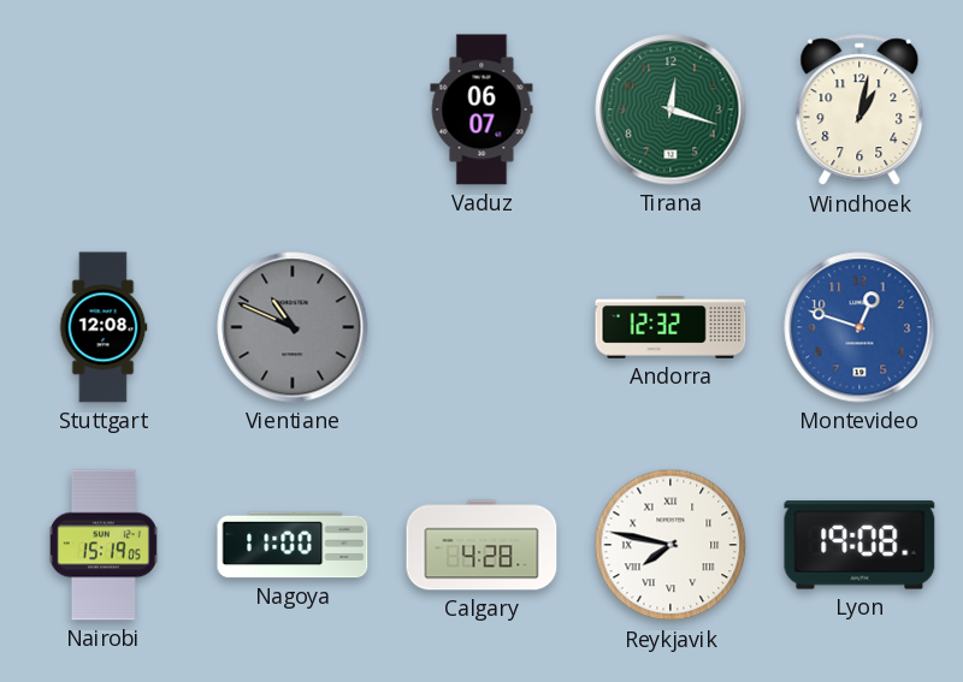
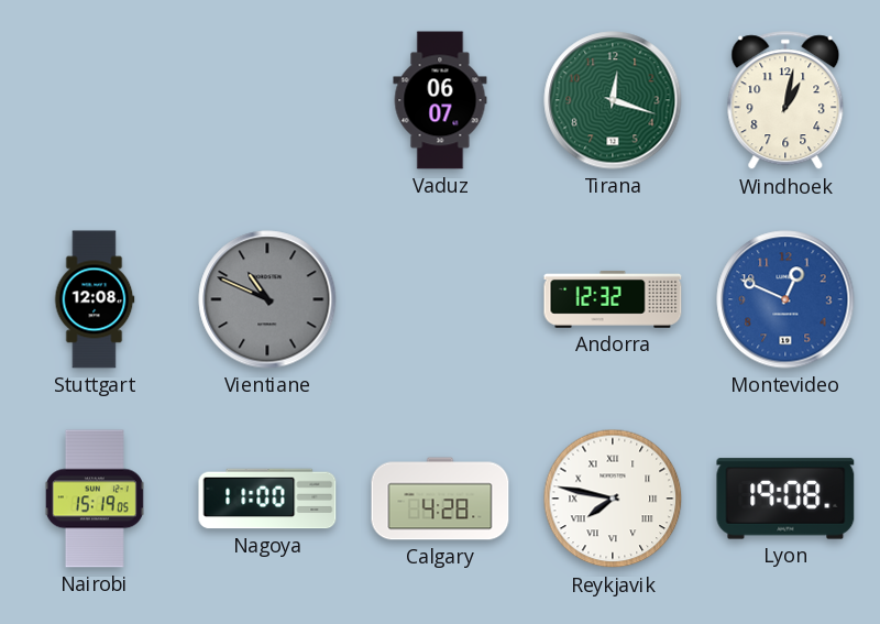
Montevideo: 12:48 -> 12:49
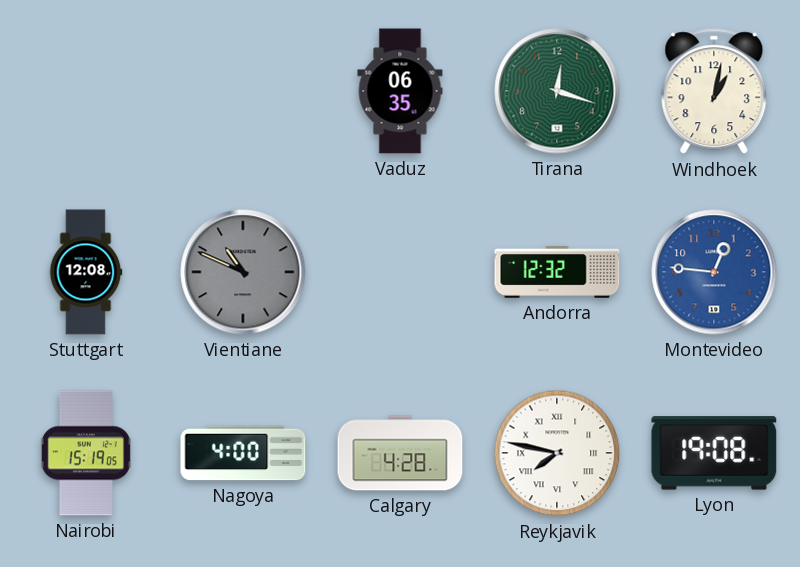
Vaduz: 06:07 -> 06:35
Montevideo: 12:49 -> 12:46
Nagoya: 11:00 -> 4:00
